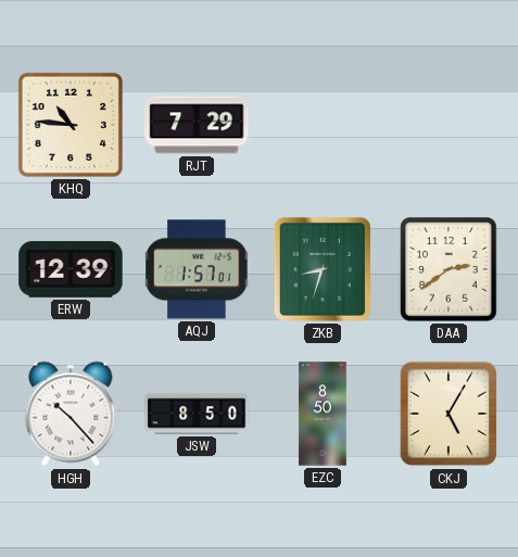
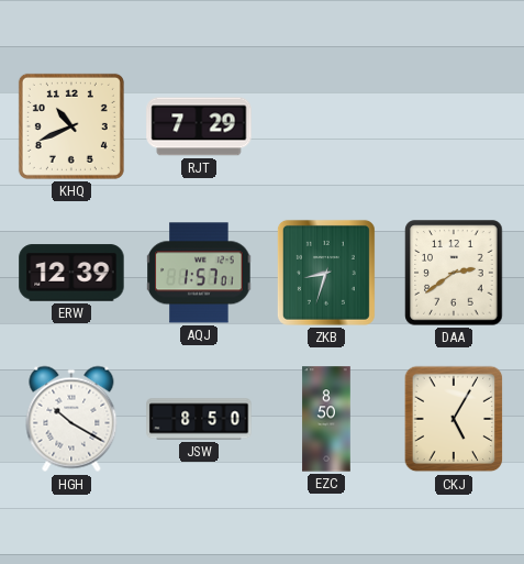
KHQ: 10:46 -> 10:41
HGH: 10:23 -> 10:20
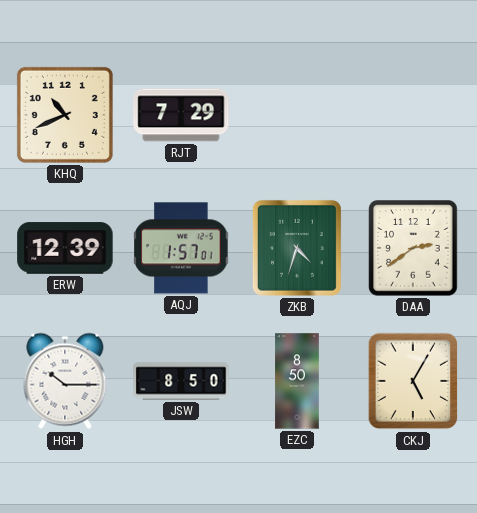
ZKB: 8:33 -> 4:33
HGH: 10:20 -> 10:15
